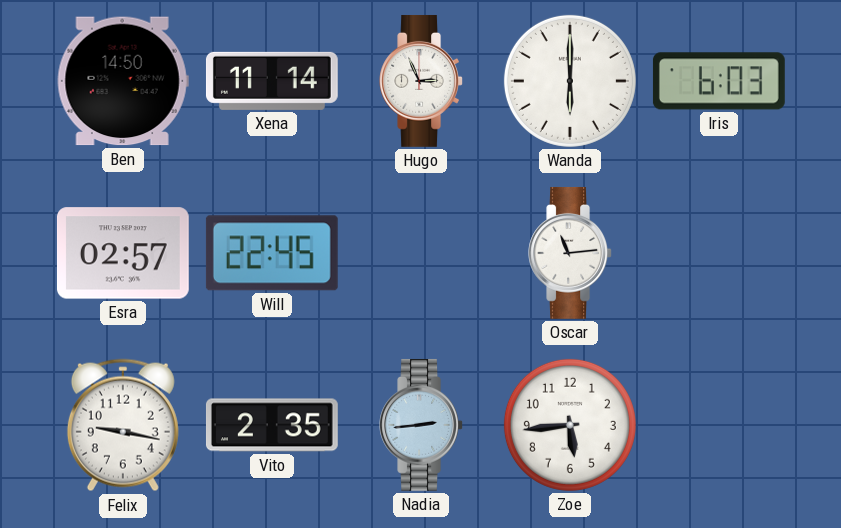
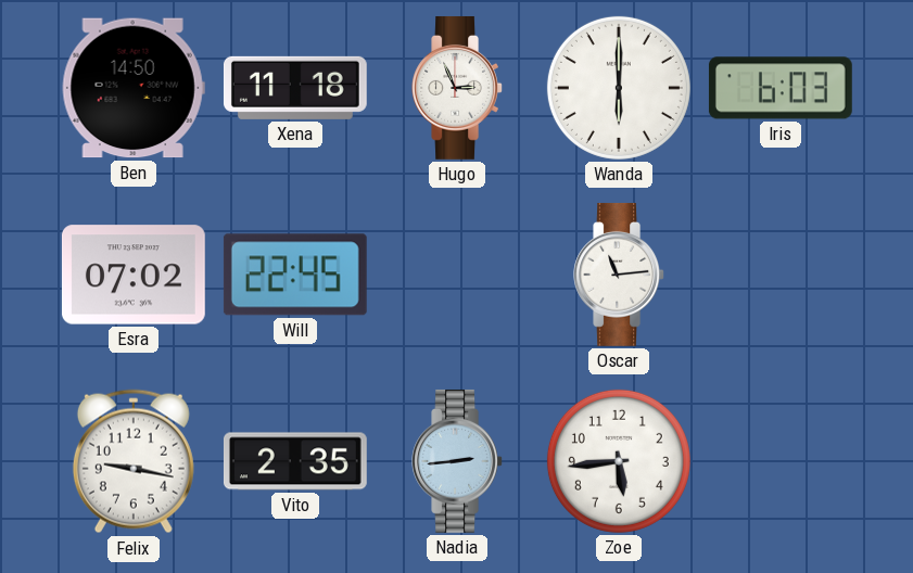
Xena: 11:14 -> 11:18
Esra: 02:57 -> 07:02
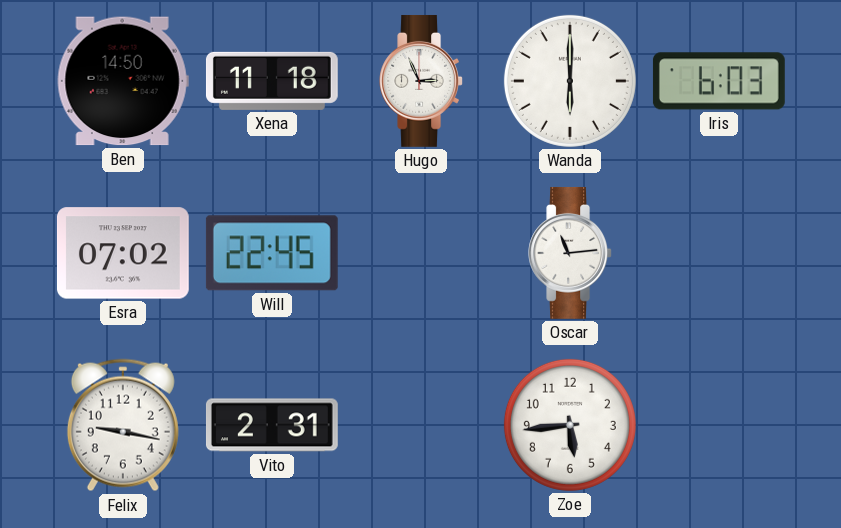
Vito: 2:35 -> 2:31
Nadia: 2:44 -> none
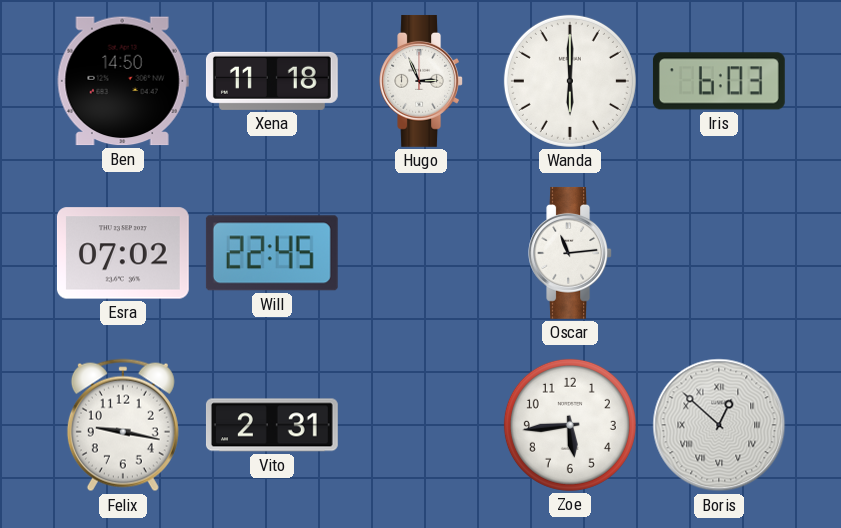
Boris: none -> 12:52
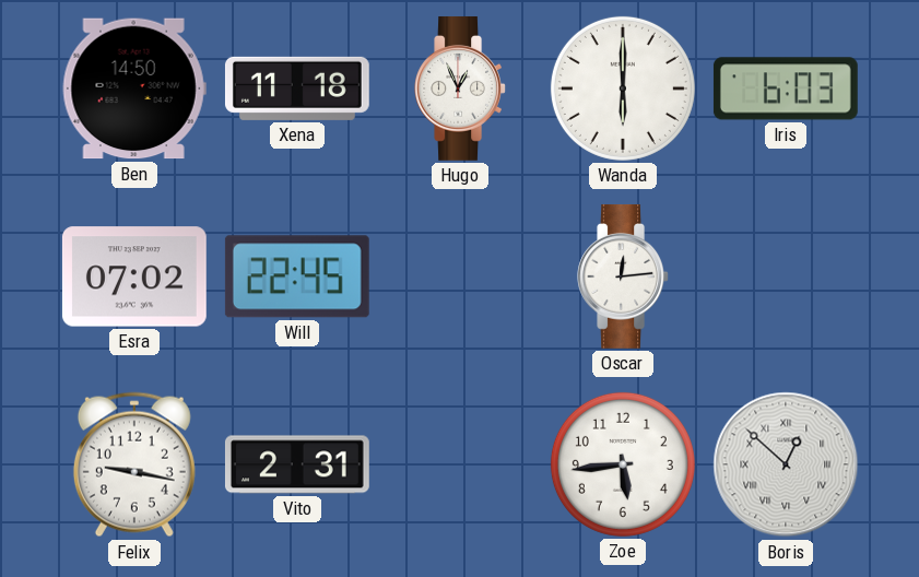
Hugo: 2:56 -> 12:56
Oscar: 11:14 -> 12:14
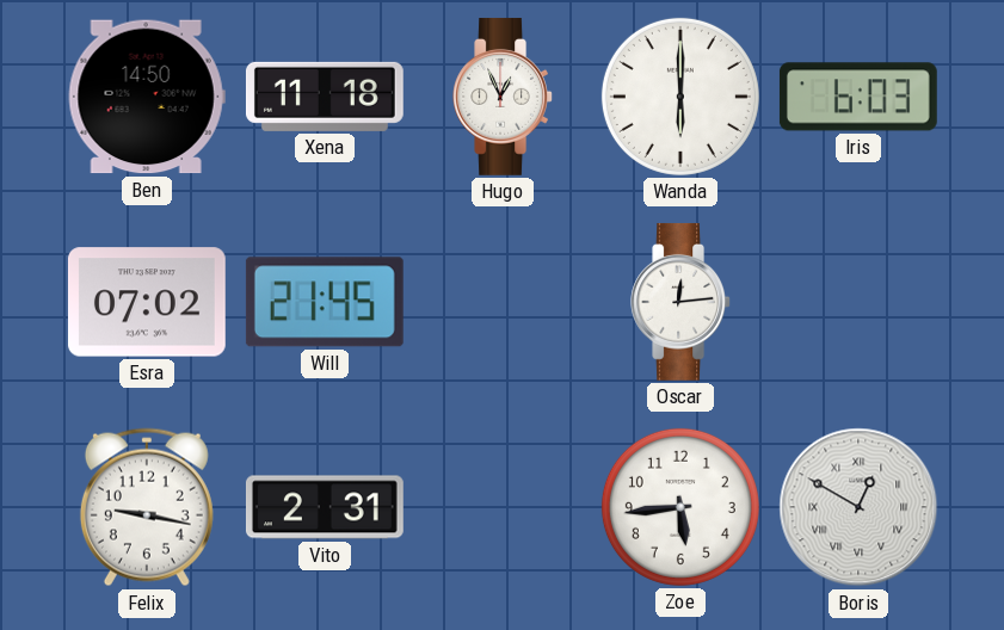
Will: 22:45 -> 21:45
Boris: 12:52 -> 12:50
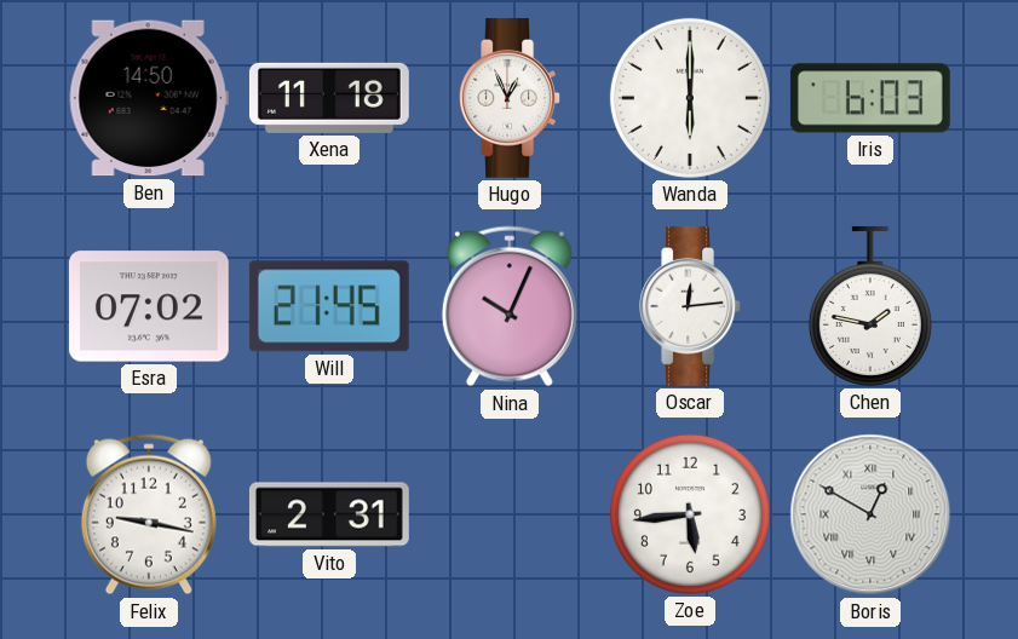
Nina: none -> 10:04
Chen: none -> 1:47
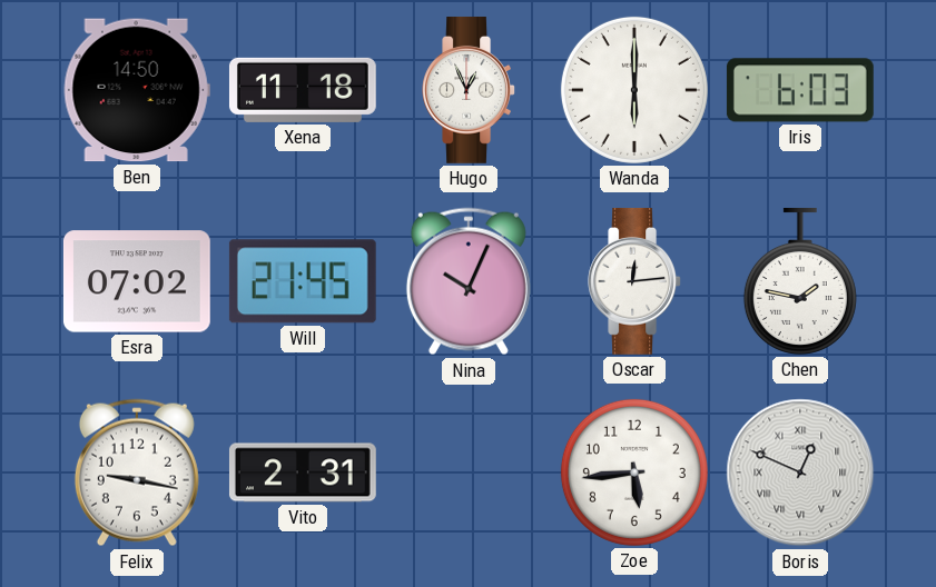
Boris: 12:50 -> 12:49
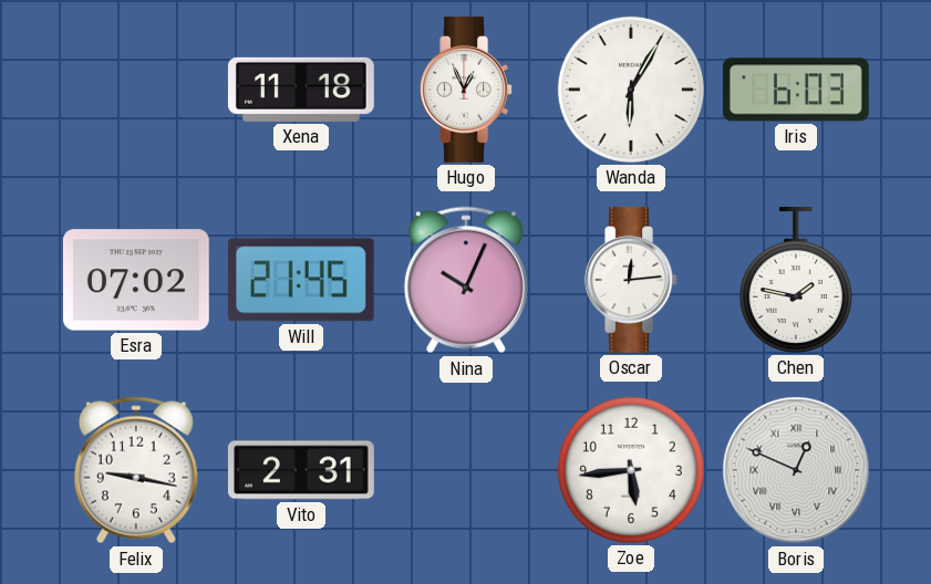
Ben: 14:50 -> none
Wanda: 6:00 -> 6:05
